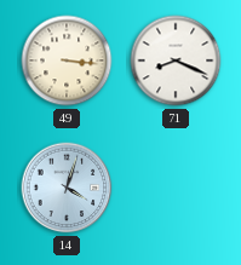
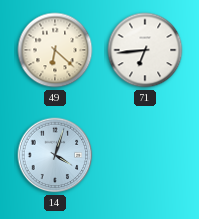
49: 3:16 -> 6:22
71: 8:19 -> 6:44
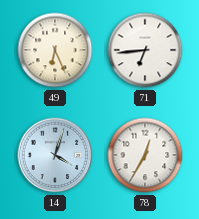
49: 6:22 -> 6:26
78: none -> 12:35
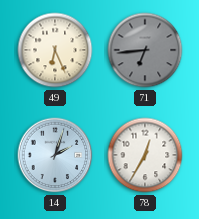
71 dial: white -> grey
14: 4:03 -> 2:03
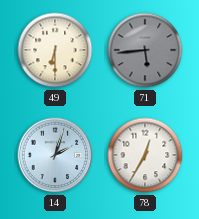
49: 6:26 -> 6:30
71: 6:44 -> 5:44
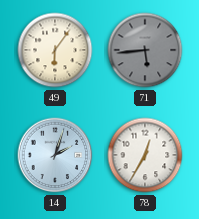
49: 6:30 -> 6:06
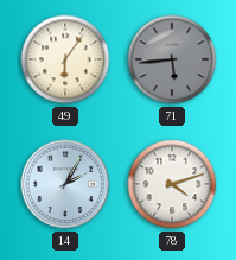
14: 2:03 -> 2:05
78: 12:35 -> 4:12
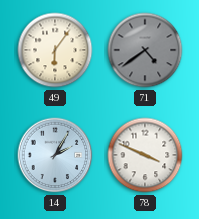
71: 5:44 -> 4:39
78: 4:12 -> 3:49
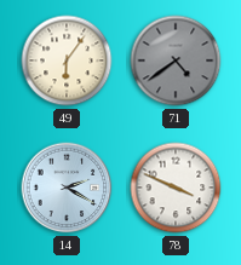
14: 2:05 -> 2:20
